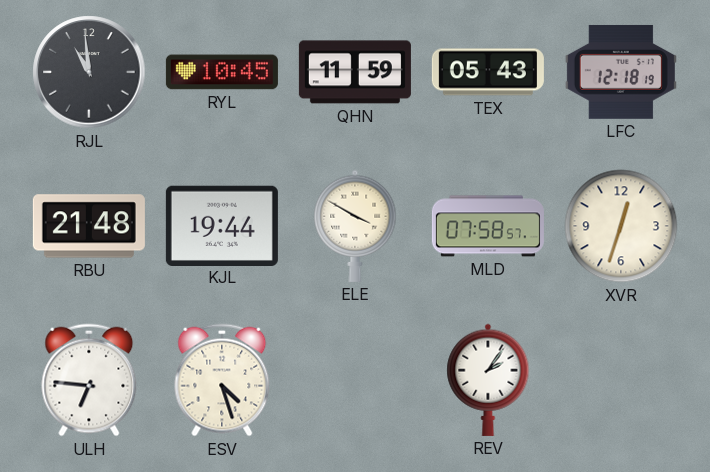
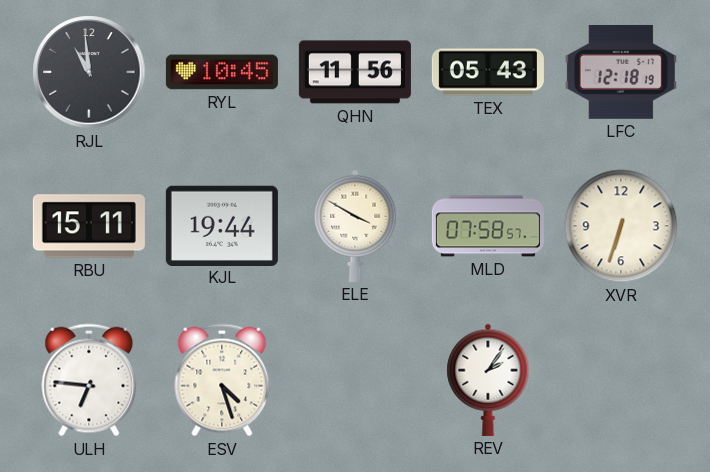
QHN: 11:59 -> 11:56
RBU: 21:48 -> 15:11
XVR: 12:33 -> 6:33
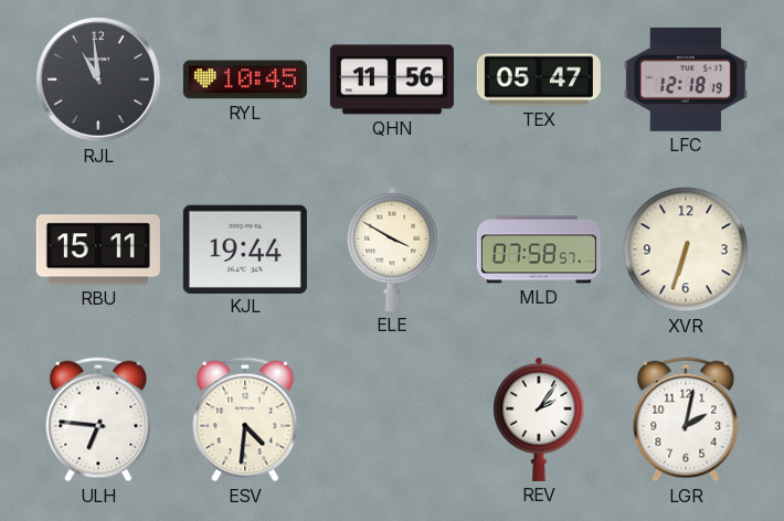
TEX: 05:43 -> 05:47
ESV: 4:27 -> 4:31
LGR: none -> 2:02
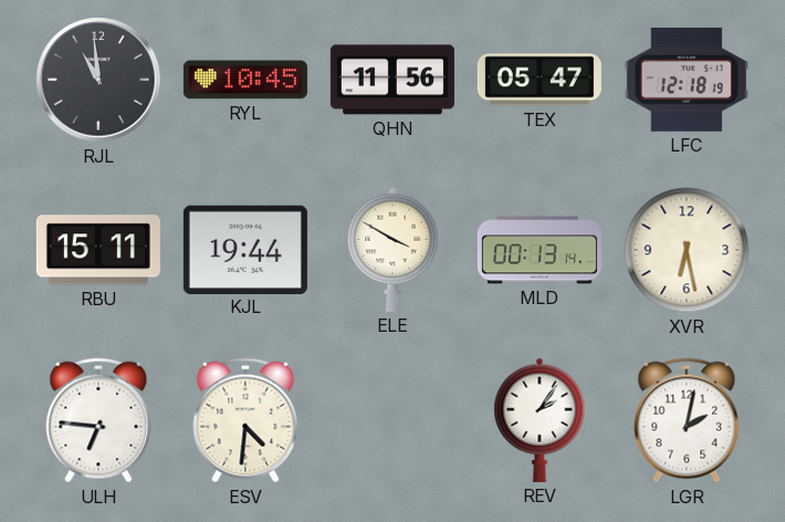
MLD: 07:58 -> 00:13
XVR: 6:33 -> 6:28
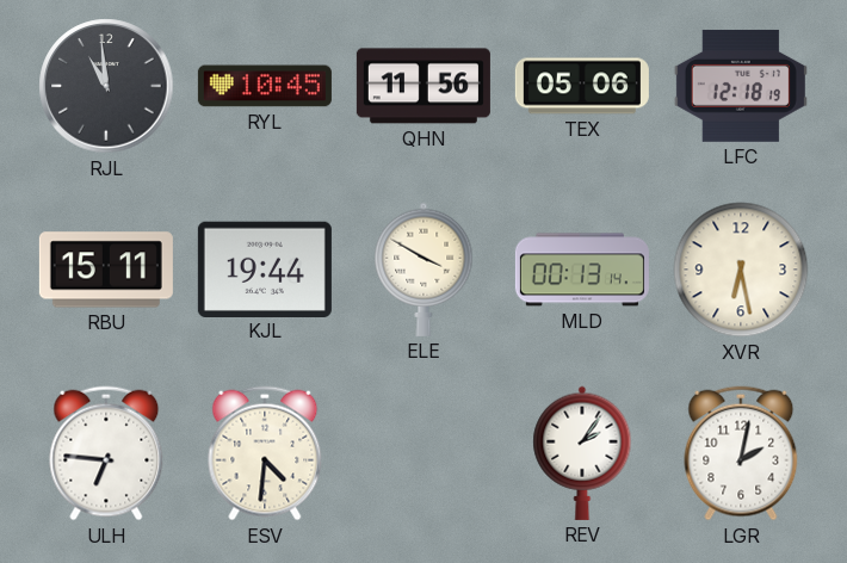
TEX: 05:47 -> 05:06
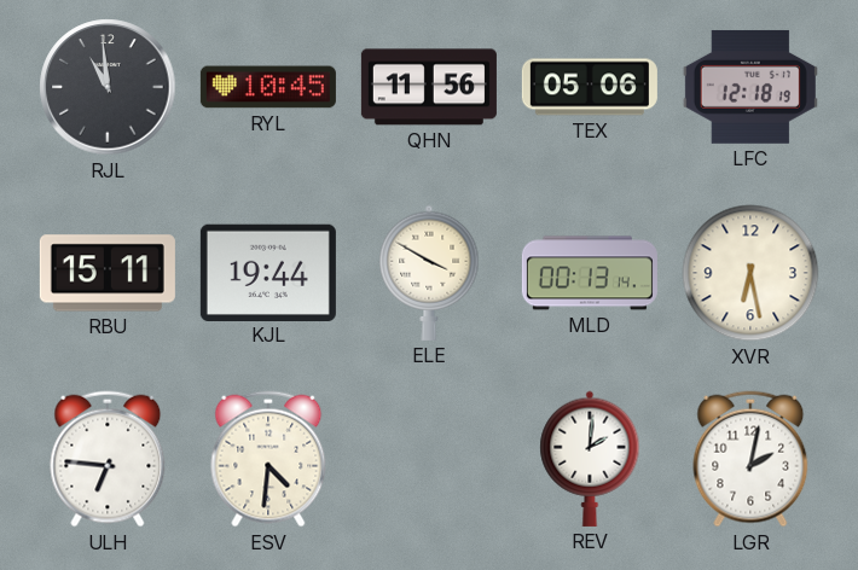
REV: 2:06 -> 2:01
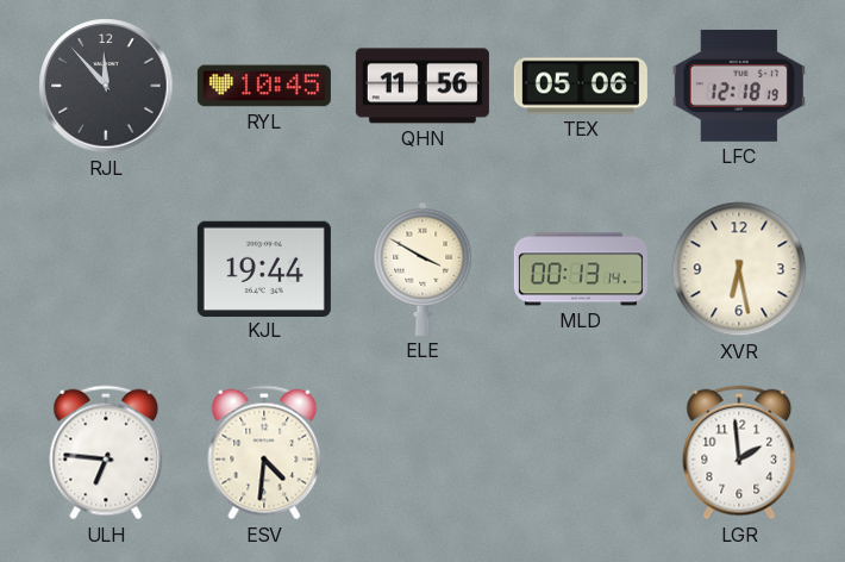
RJL: 10:59 -> 11:53
RBU: 15:11 -> none
REV: 2:01 -> none
LGR: 2:02 -> 1:59
